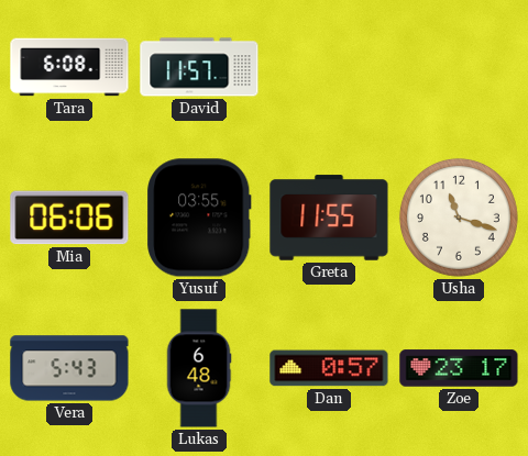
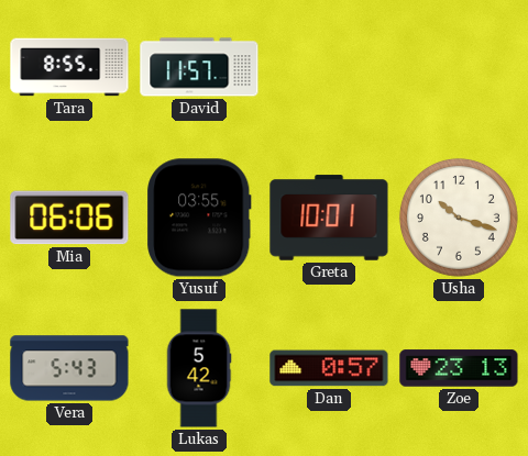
Tara: 6:08 -> 8:55
Greta: 11:55 -> 10:01
Usha: 11:18 -> 10:18
Lukas: 6:48 -> 5:42
Zoe: 23:17 -> 23:13
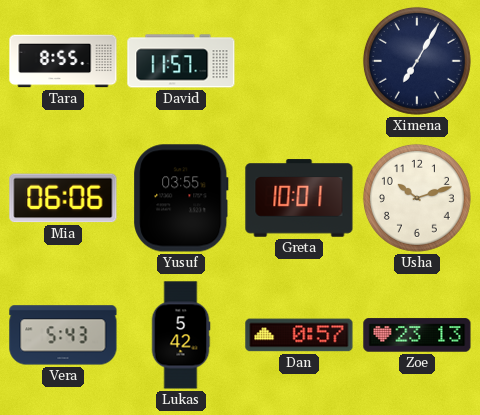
Ximena: none -> 7:05
Usha: 10:18 -> 10:12
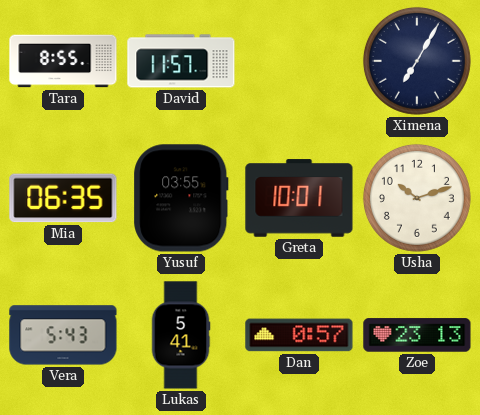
Mia: 06:06 -> 06:35
Lukas: 5:42 -> 5:41
